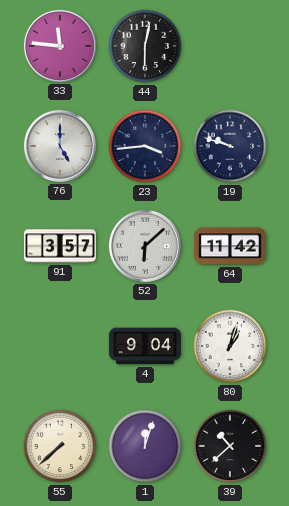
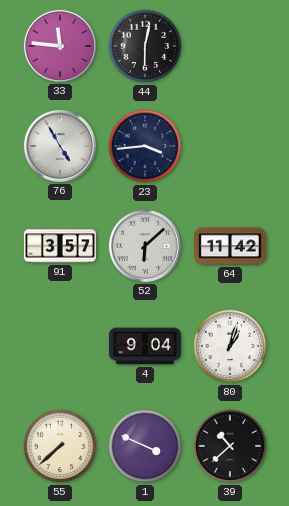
76: 5:00 -> 4:55
19: 9:48 -> none
1: 12:03 -> 3:49
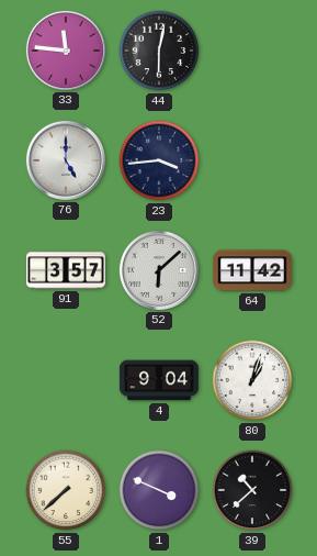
76: 4:55 -> 5:00
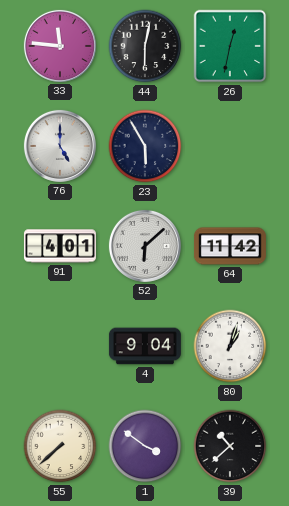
26: none -> 12:32
23: 3:44 -> 5:55
91: 3:57 -> 4:01
1: 3:49 -> 3:51
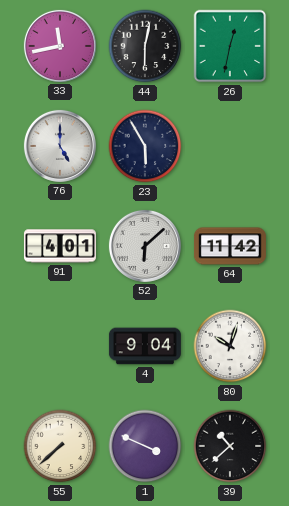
33: 11:46 -> 11:43
80: 1:03 -> 10:03
1: 3:51 -> 3:49
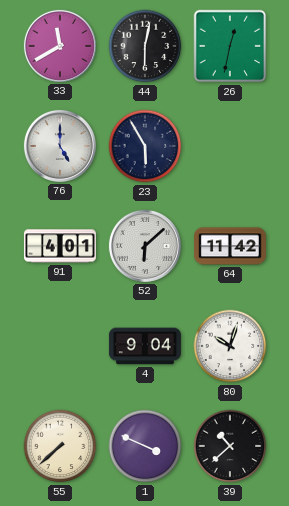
33: 11:43 -> 11:40
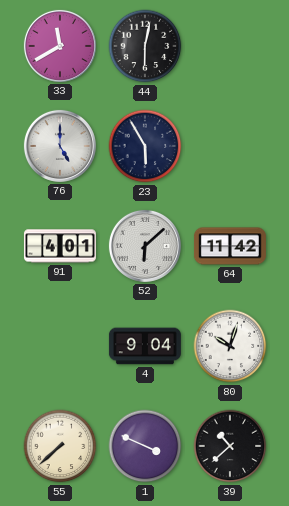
26: 12:32 -> none
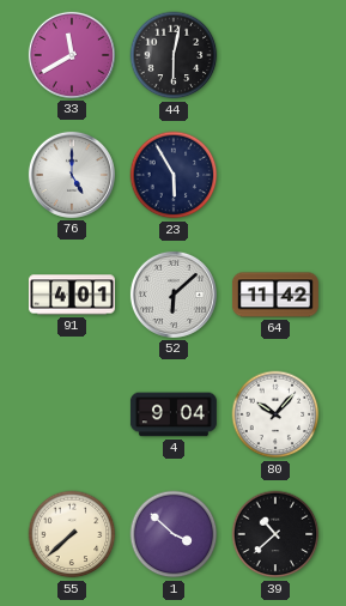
80: 10:03 -> 10:07
1: 3:49 -> 3:52
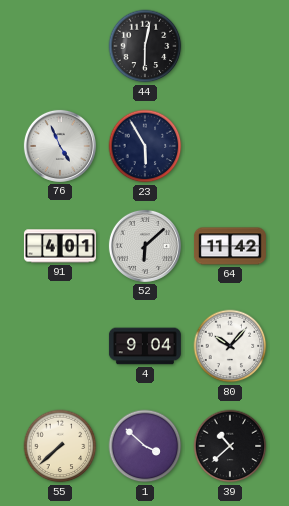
33: 11:40 -> none
76: 5:00 -> 4:56
